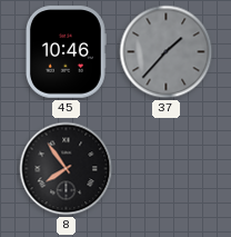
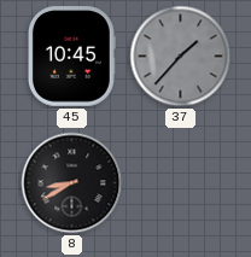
45: 10:46 -> 10:45
8: 7:54 -> 8:40
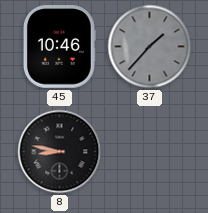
45: 10:45 -> 10:46
8: 8:40 -> 8:47
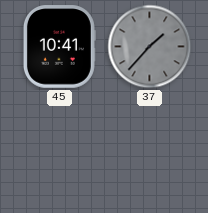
45: 10:46 -> 10:41
8: 8:47 -> none
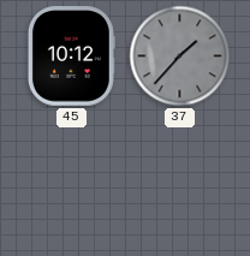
45: 10:41 -> 10:12
